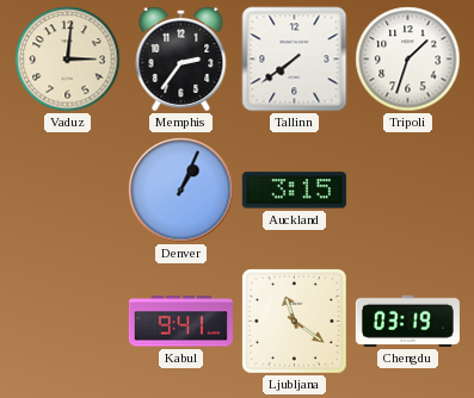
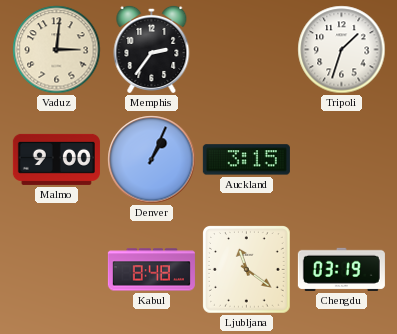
Tallinn: 7:39 -> none
Malmo: none -> 9:00
Kabul: 9:41 -> 8:48
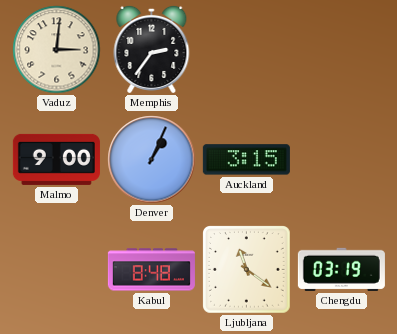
Tripoli: 1:33 -> none
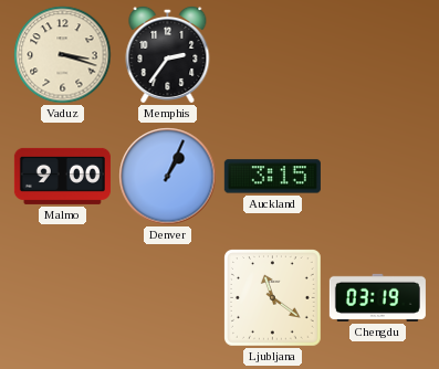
Vaduz: 3:01 -> 3:18
Kabul: 8:48 -> none
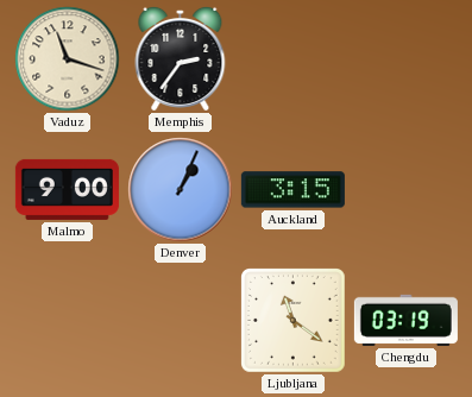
Vaduz: 3:18 -> 11:18
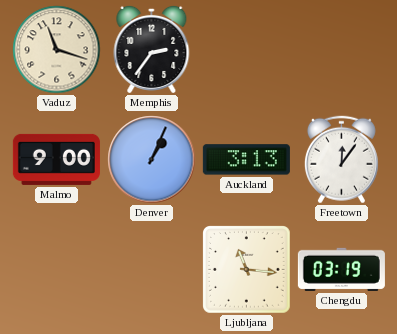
Auckland: 3:15 -> 3:13
Freetown: none -> 12:06
Ljubljana: 11:21 -> 11:16
